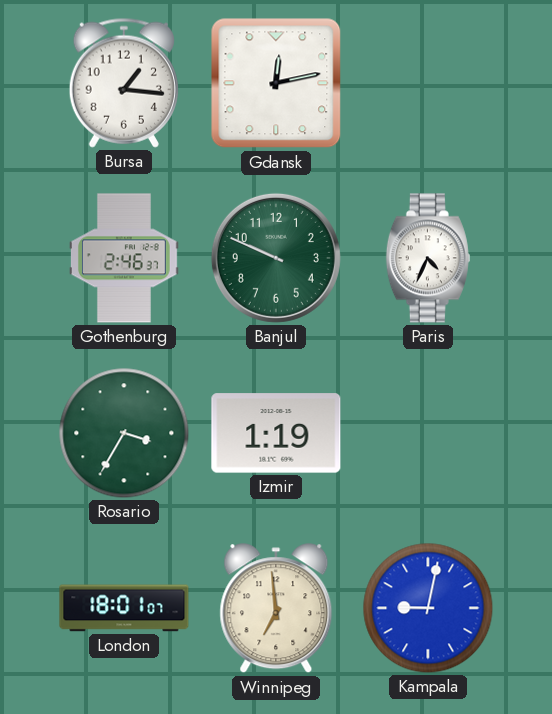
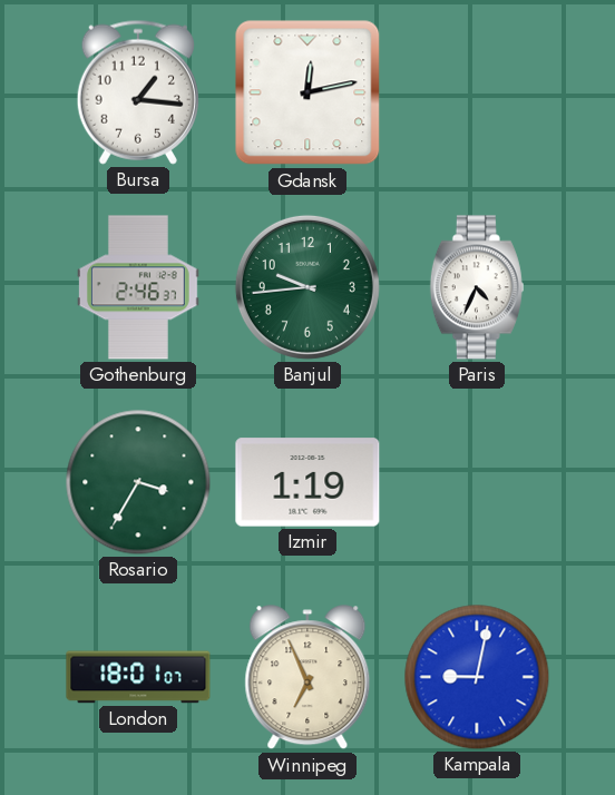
Banjul: 9:49 -> 9:44
Winnipeg: 6:59 -> 6:56
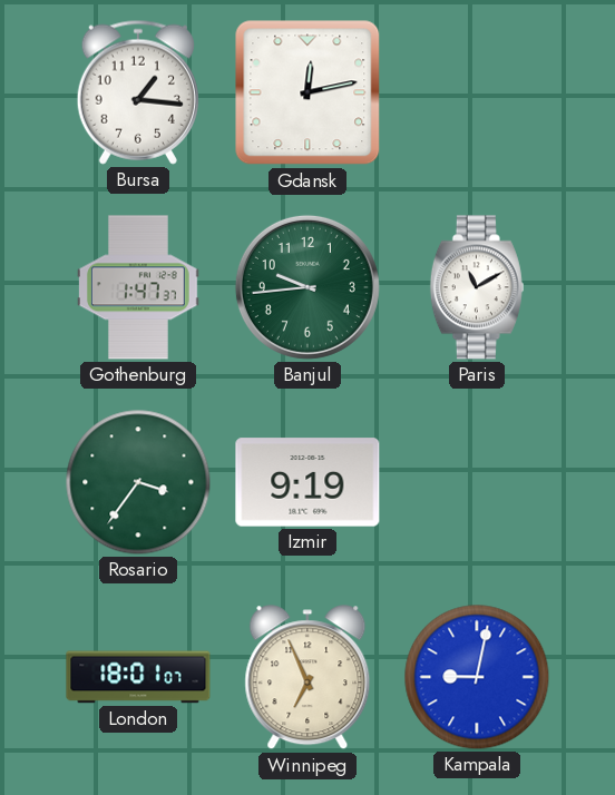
Gothenburg: 2:46 -> 1:47
Paris: 4:34 -> 11:10
Rosario: 3:35 -> 3:36
Izmir: 1:19 -> 9:19
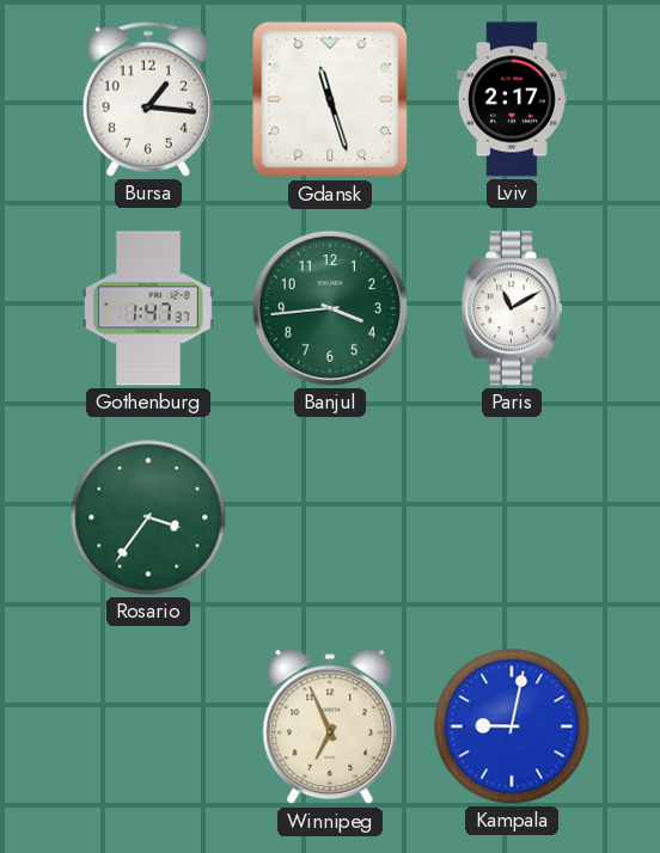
Gdansk: 12:13 -> 11:27
Lviv: none -> 2:17
Banjul: 9:44 -> 3:44
Izmir: 9:19 -> none
London: 18:01 -> none
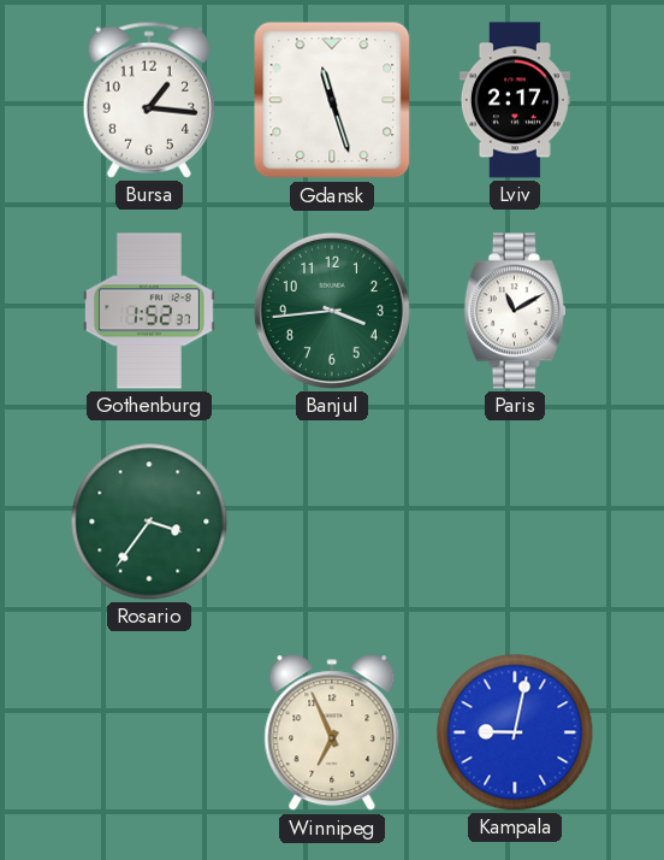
Gothenburg: 1:47 -> 1:52
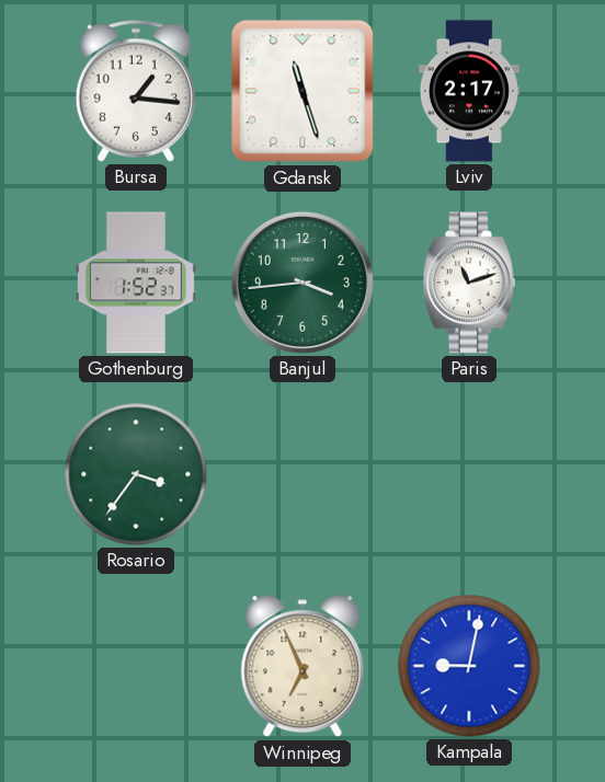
Paris: 11:10 -> 11:12
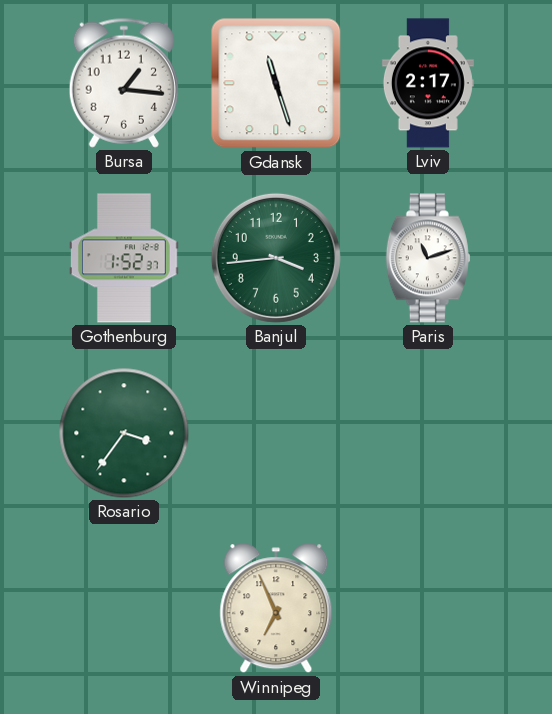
Kampala: 9:02 -> none
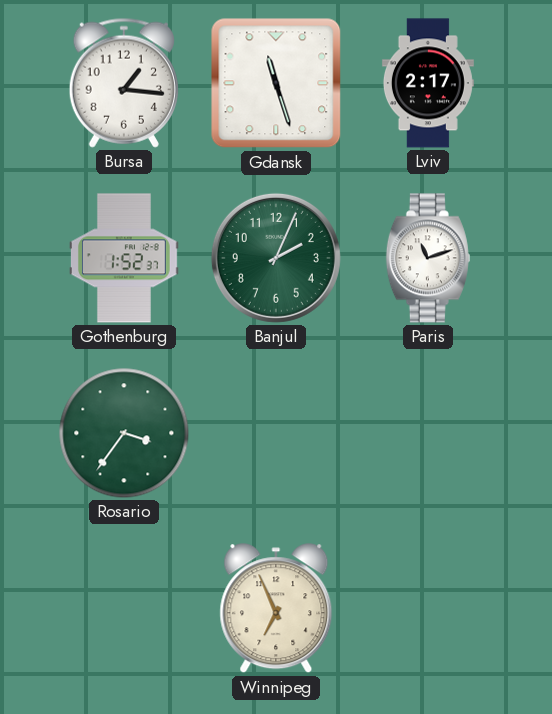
Banjul: 3:44 -> 2:04
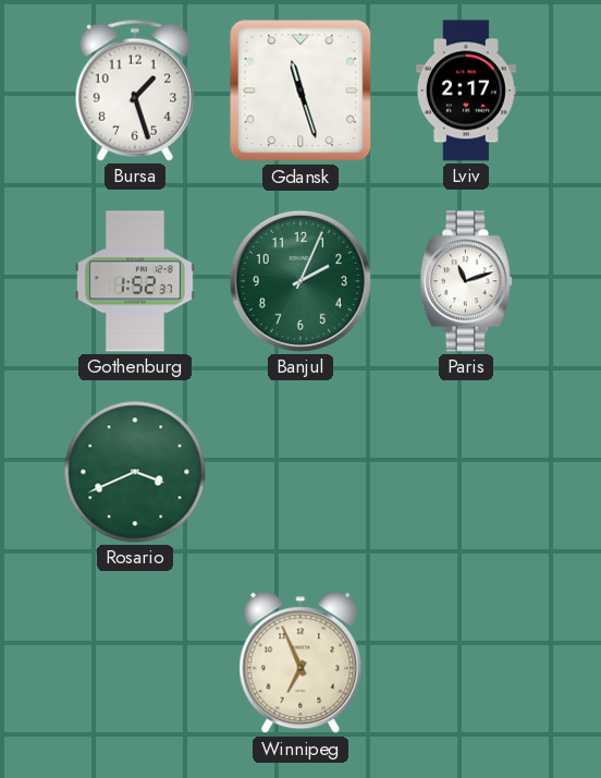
Bursa: 1:16 -> 1:27
Rosario: 3:36 -> 3:41
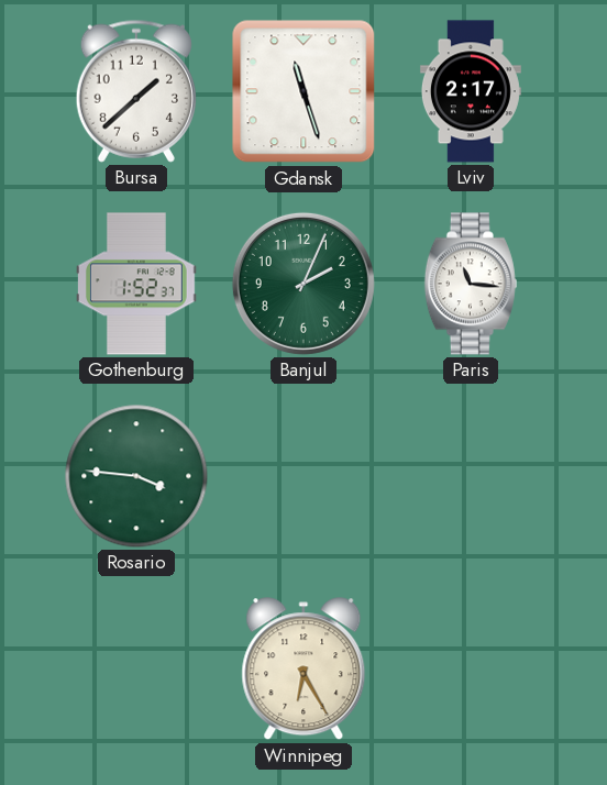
Bursa: 1:27 -> 1:38
Paris: 11:12 -> 11:16
Rosario: 3:41 -> 3:46
Winnipeg: 6:56 -> 6:25
